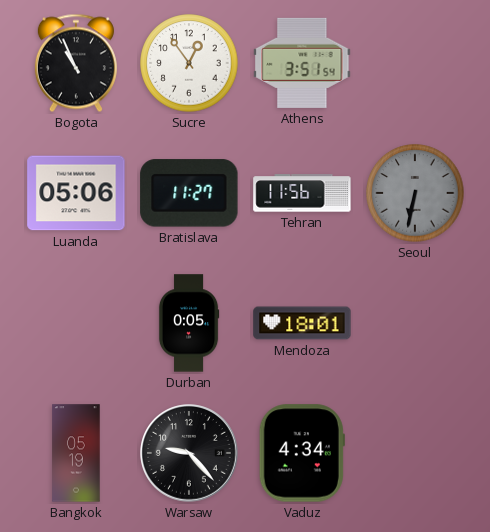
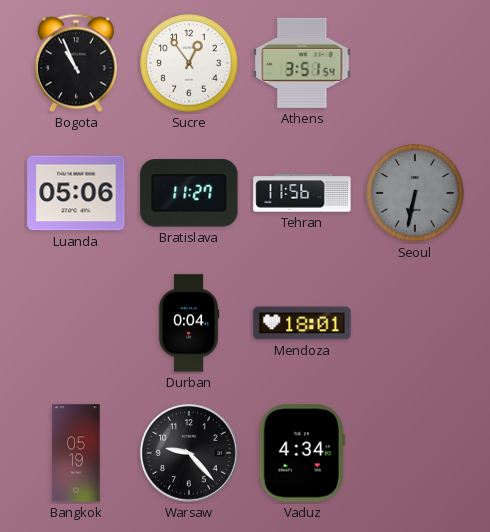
Durban: 0:05 -> 0:04
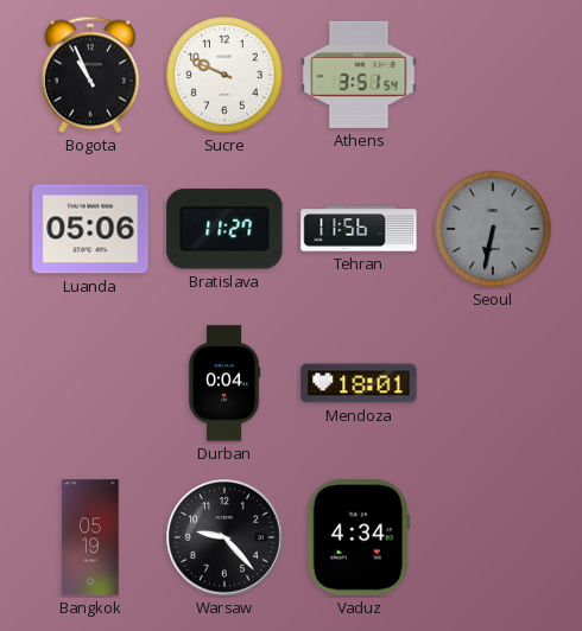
Sucre: 12:54 -> 9:49
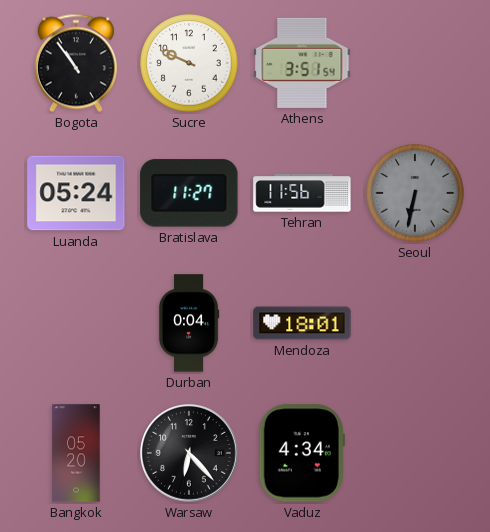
Bogota: 10:56 -> 10:54
Luanda: 05:06 -> 05:24
Bangkok: 05:19 -> 05:20
Warsaw: 9:23 -> 6:23
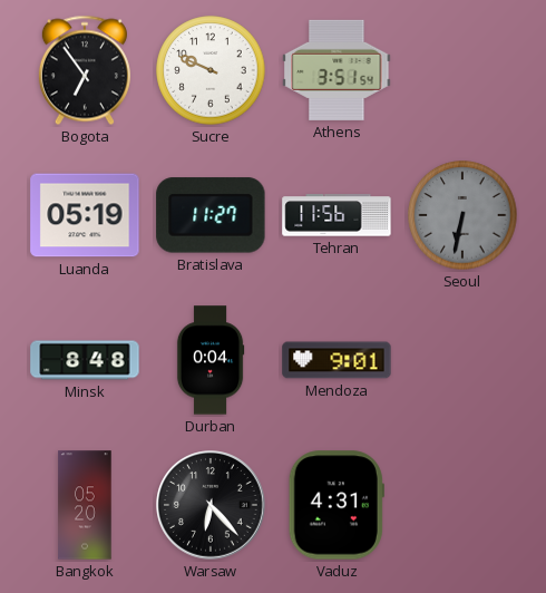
Bogota: 10:54 -> 6:54
Luanda: 05:24 -> 05:19
Minsk: none -> 8:48
Mendoza: 18:01 -> 9:01
Vaduz: 4:34 -> 4:31
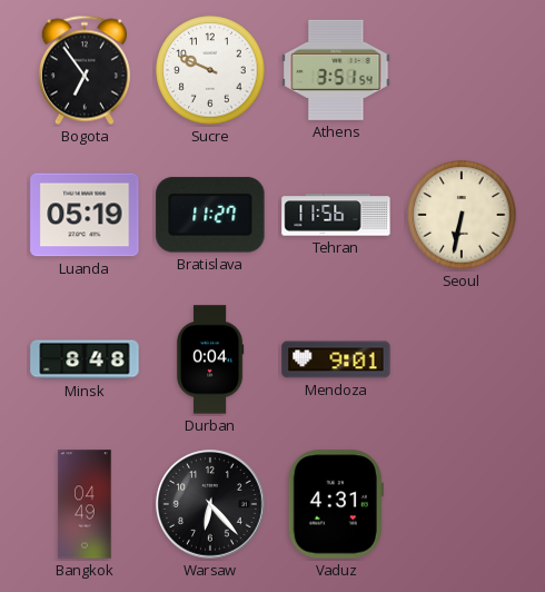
Seoul dial: grey -> cream
Bangkok: 05:20 -> 04:49
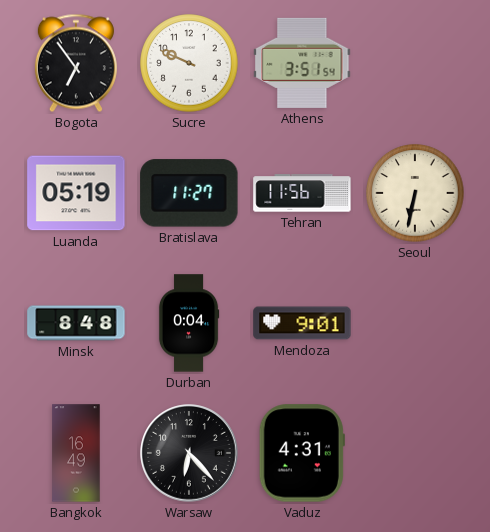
Bangkok: 04:49 -> 16:49
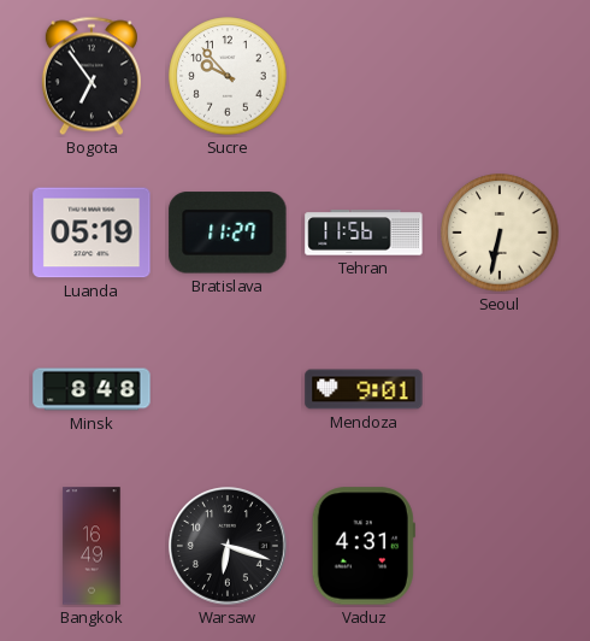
Sucre: 9:49 -> 9:53
Athens: 3:51 -> none
Durban: 0:04 -> none
Warsaw: 6:23 -> 6:18
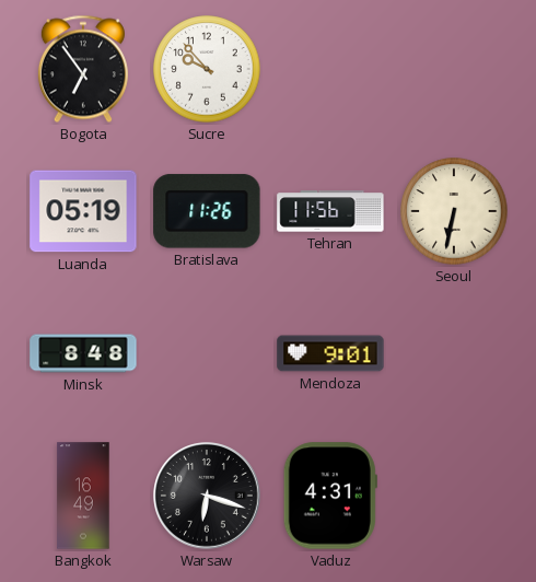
Bratislava: 11:27 -> 11:26
